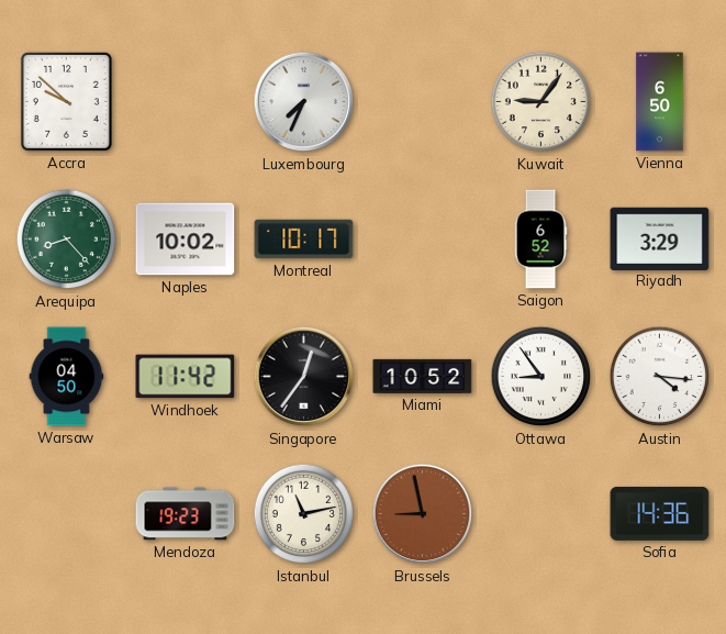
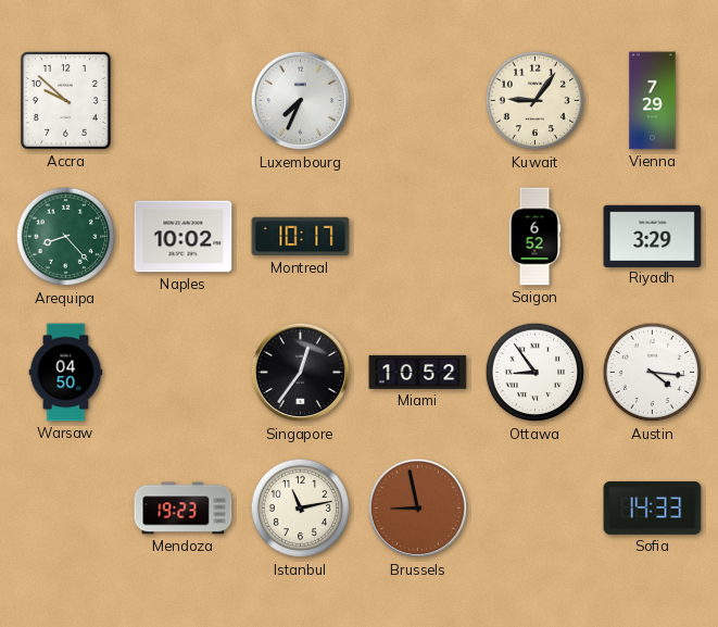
Vienna: 6:50 -> 7:29
Windhoek: 11:42 -> none
Sofia: 14:36 -> 14:33
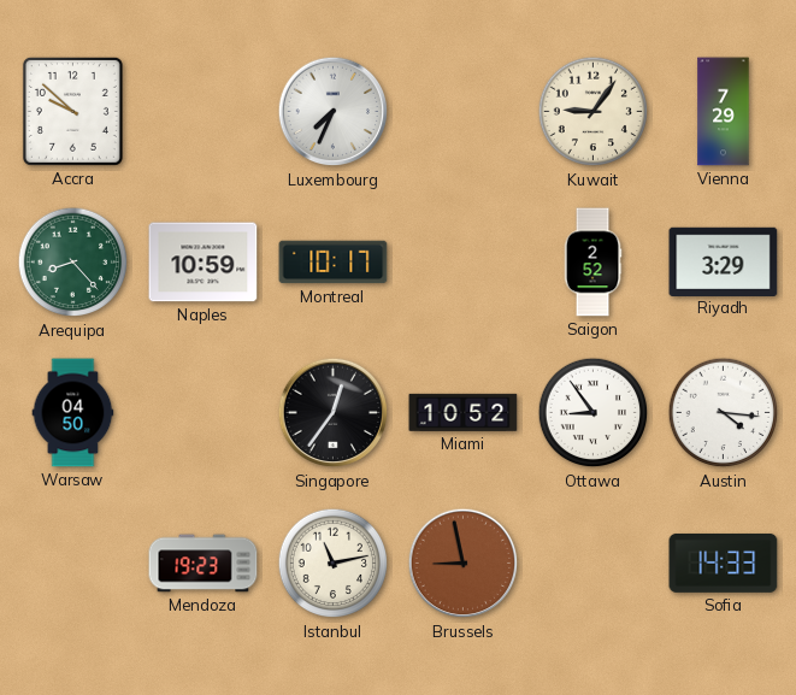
Naples: 10:02 -> 10:59
Saigon: 6:52 -> 2:52
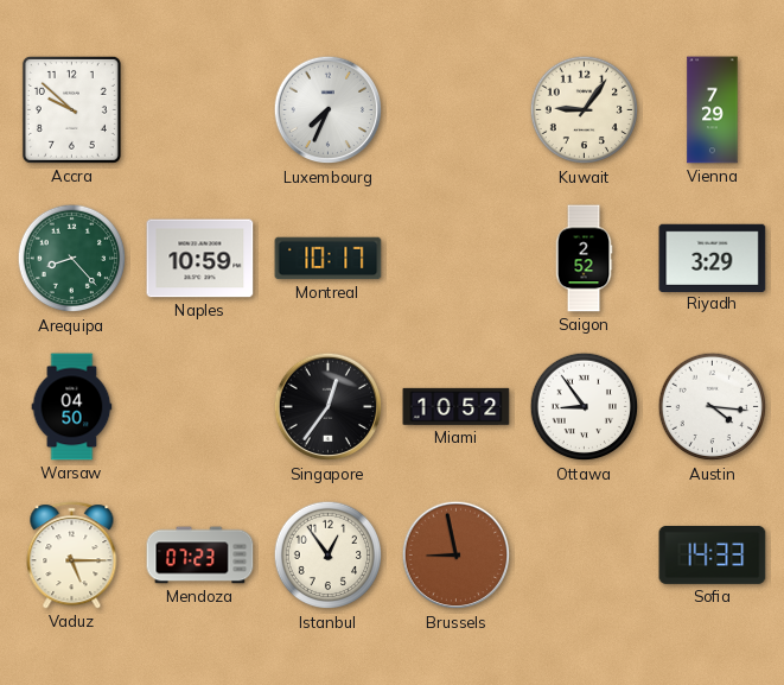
Vaduz: none -> 5:15
Mendoza: 19:23 -> 07:23
Istanbul: 11:13 -> 12:54
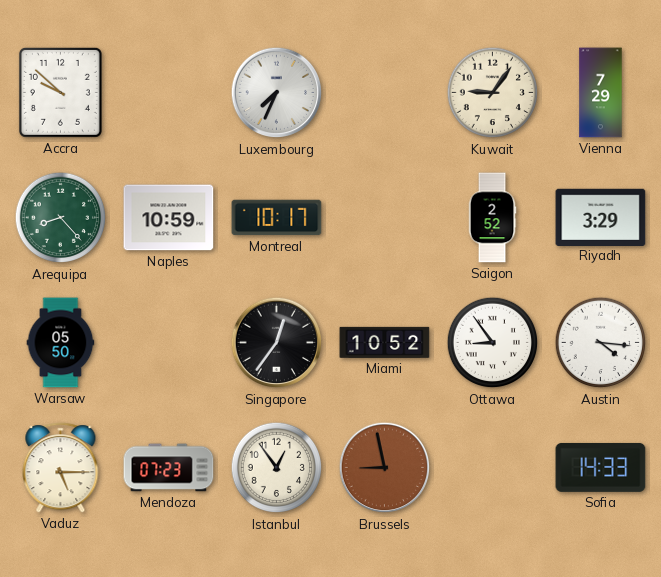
Warsaw: 04:50 -> 05:50
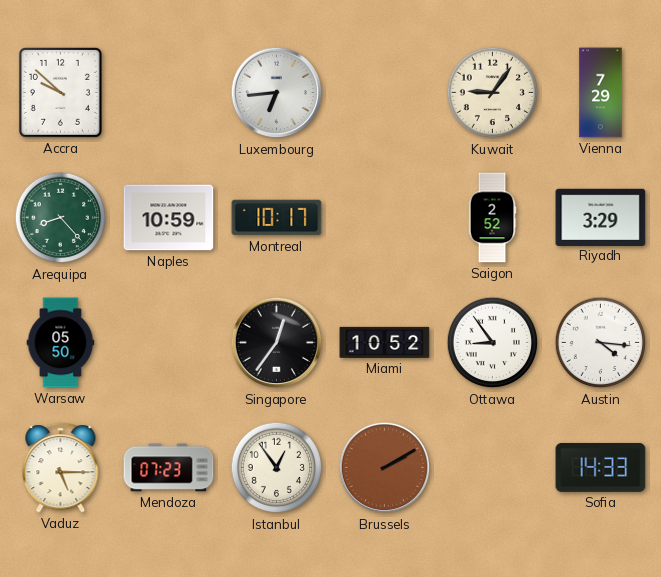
Luxembourg: 7:34 -> 6:44
Brussels: 8:58 -> 2:10
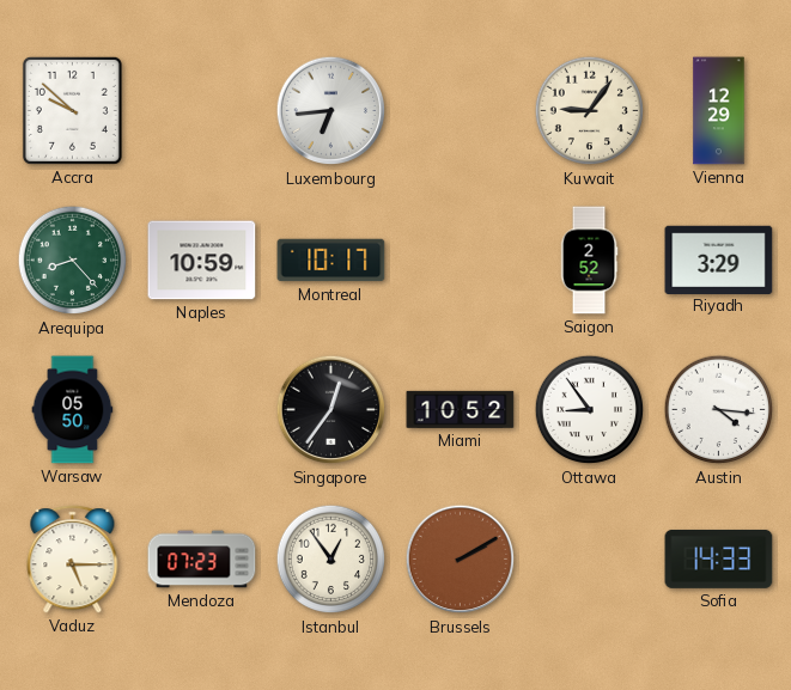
Vienna: 7:29 -> 12:29
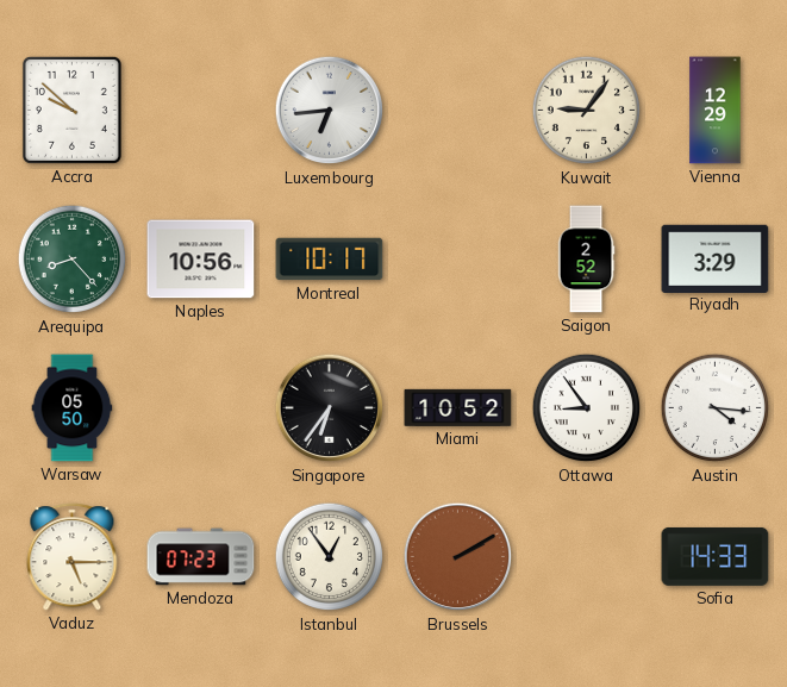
Naples: 10:59 -> 10:56
Singapore: 12:36 -> 6:36
